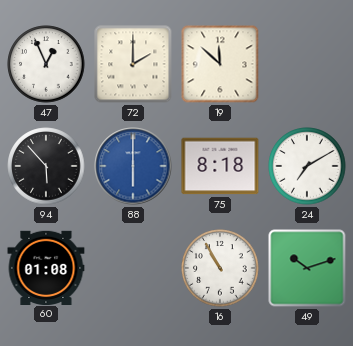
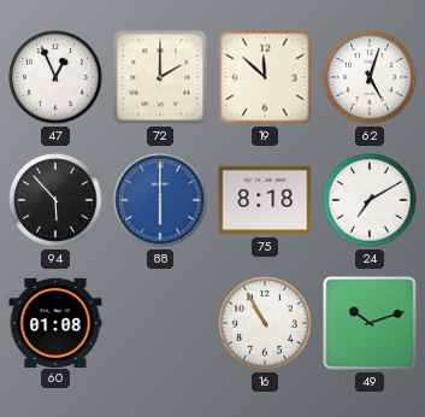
62: none -> 5:03
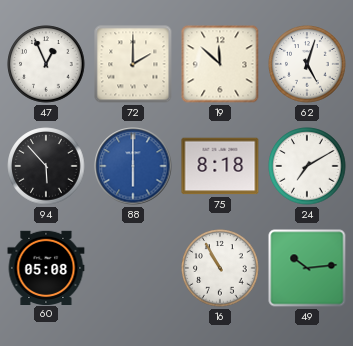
60: 01:08 -> 05:08
49: 10:12 -> 10:14
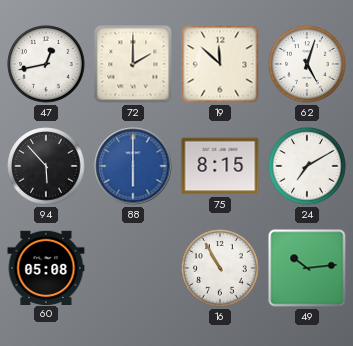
47: 12:56 -> 12:43
75: 8:18 -> 8:15
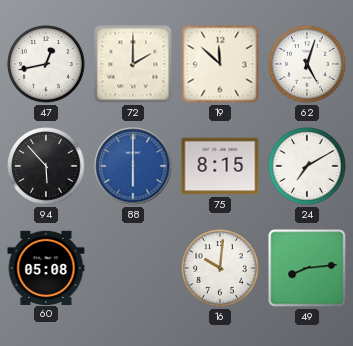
16: 10:55 -> 10:01
49: 10:14 -> 8:14
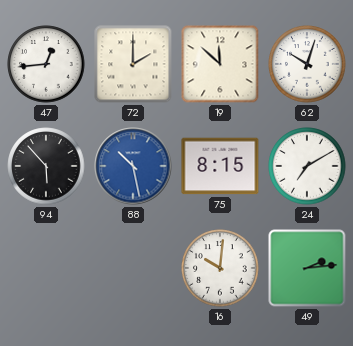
47: 12:43 -> 12:44
62: 5:03 -> 10:03
88: 6:00 -> 10:28
60: 05:08 -> none
49: 8:14 -> 2:14
